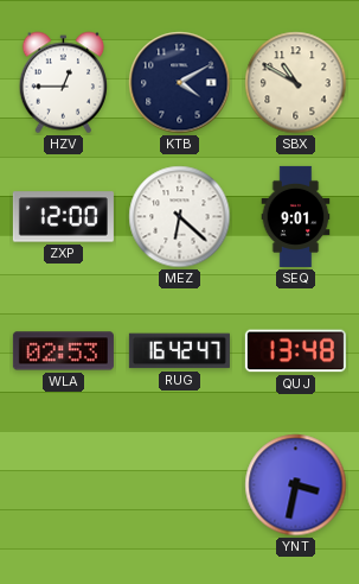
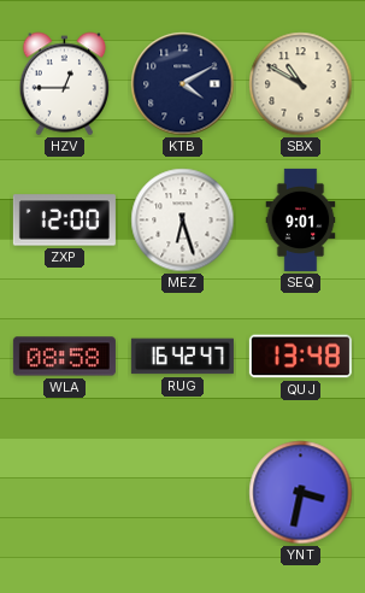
MEZ: 6:22 -> 6:27
WLA: 02:53 -> 08:58
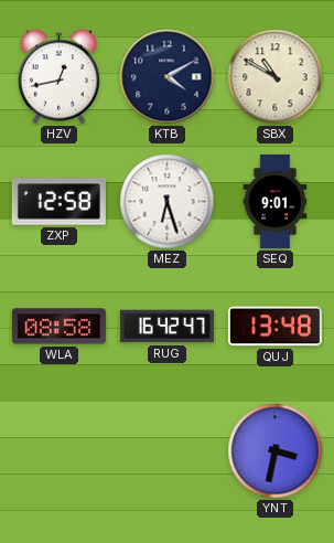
HZV: 12:45 -> 12:43
ZXP: 12:00 -> 12:58
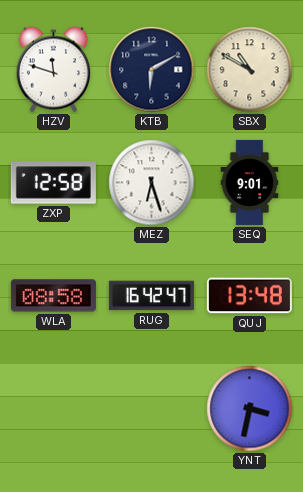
HZV: 12:43 -> 11:48
KTB: 4:10 -> 6:10
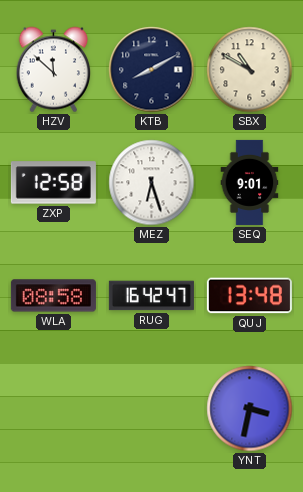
HZV: 11:48 -> 11:52
KTB: 6:10 -> 8:10
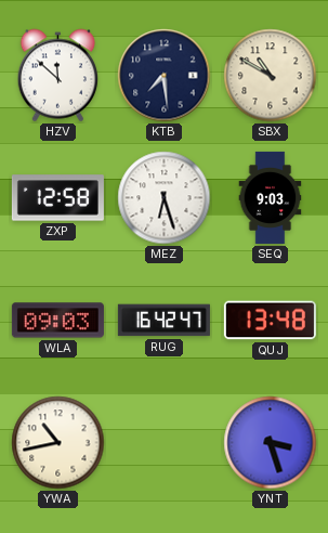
KTB: 8:10 -> 7:29
SEQ: 9:01 -> 9:03
WLA: 08:58 -> 09:03
YWA: none -> 10:43
YNT: 3:32 -> 3:27
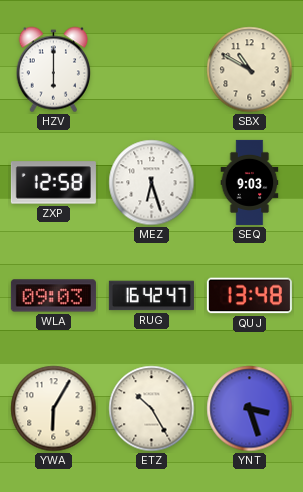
HZV: 11:52 -> 6:00
KTB: 7:29 -> none
YWA: 10:43 -> 6:05
ETZ: none -> 10:25
